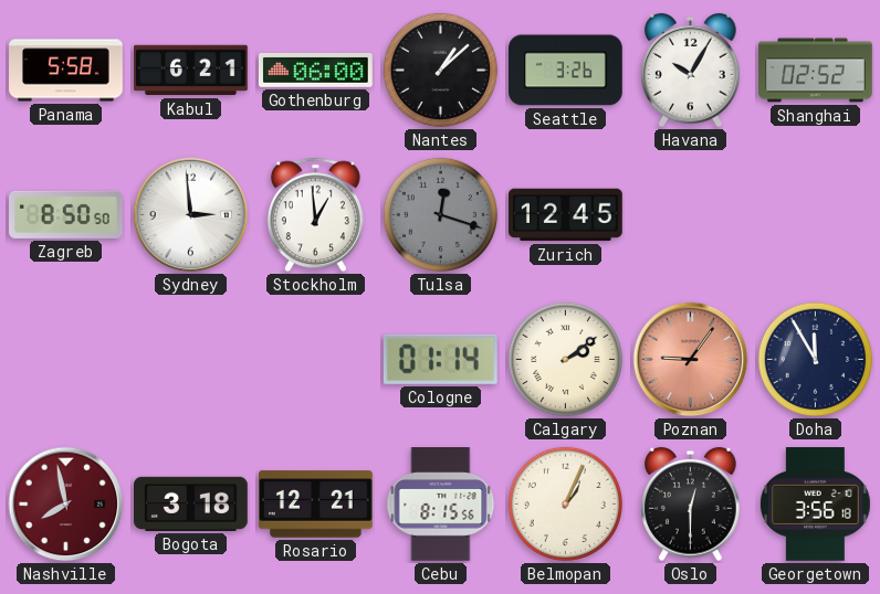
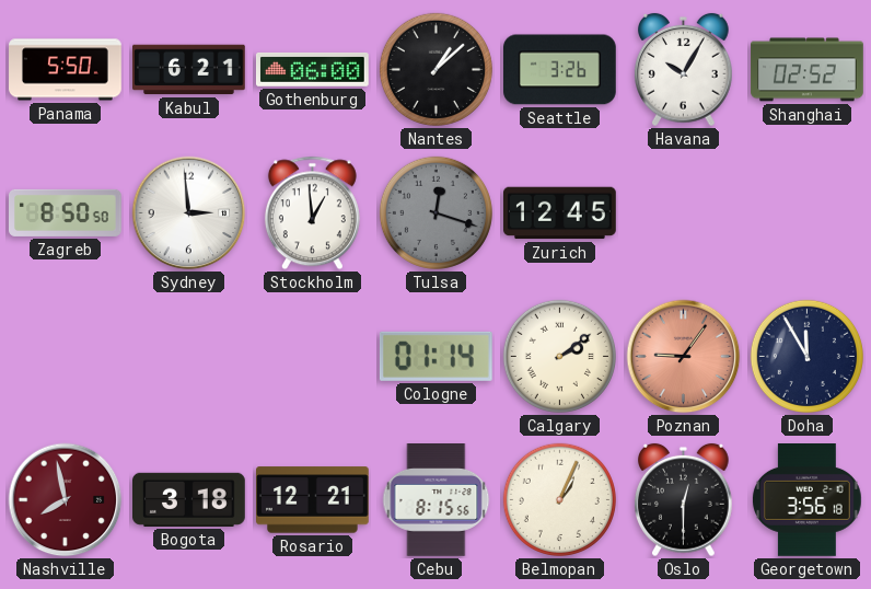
Panama: 5:58 -> 5:50
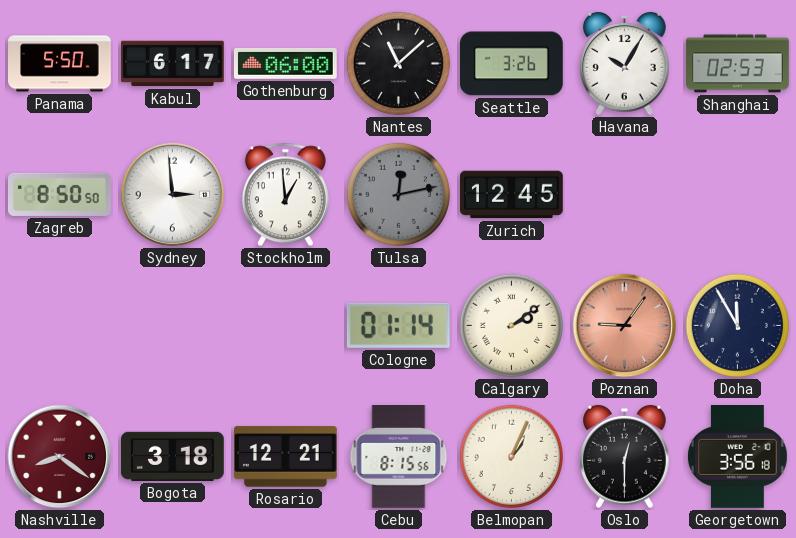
Kabul: 6:21 -> 6:17
Nantes: 1:08 -> 11:08
Shanghai: 02:52 -> 02:53
Tulsa: 12:18 -> 12:13
Nashville: 7:58 -> 8:21
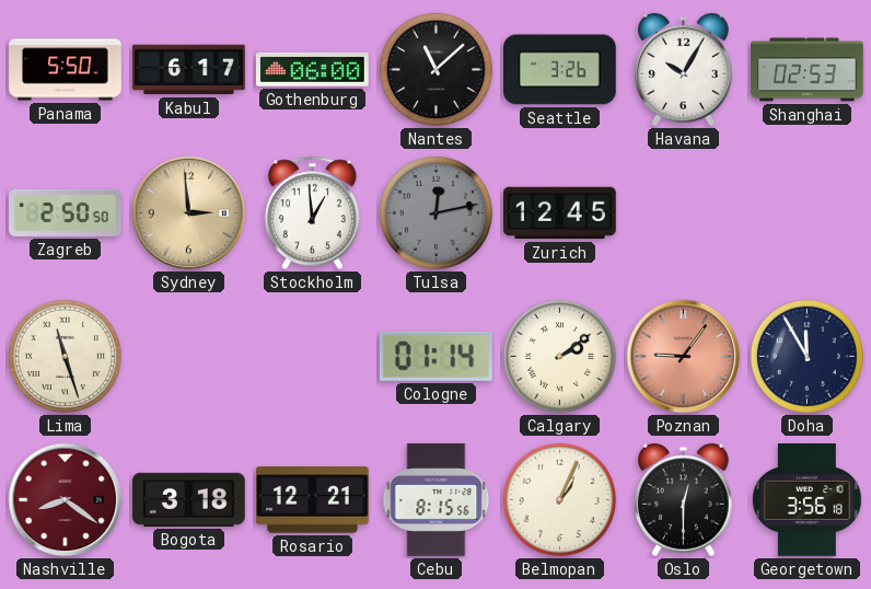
Zagreb: 8:50 -> 2:50
Sydney dial: white -> champagne
Lima: none -> 11:27
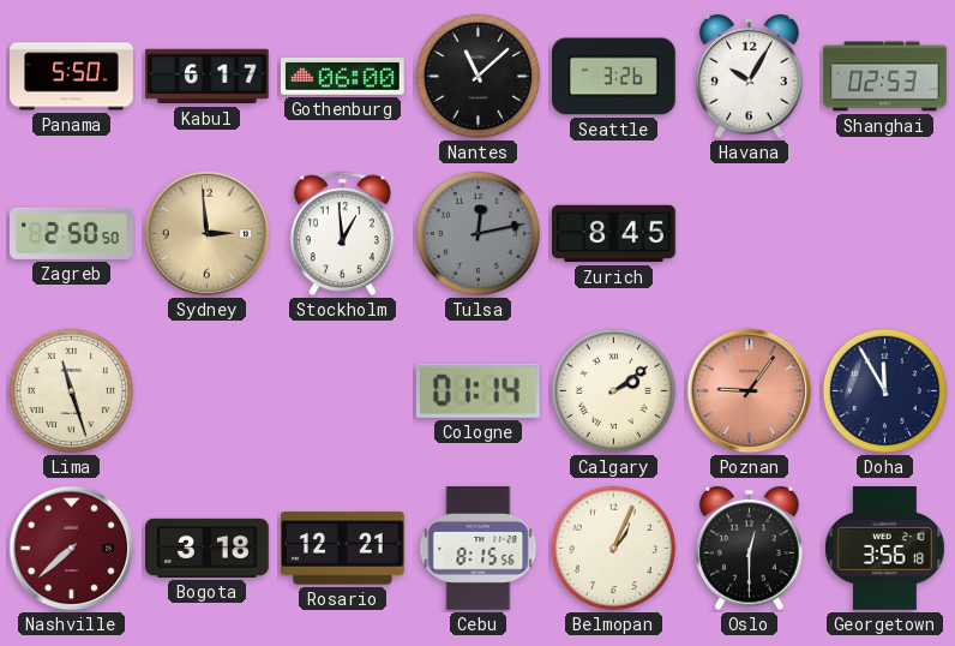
Zurich: 12:45 -> 8:45
Nashville: 8:21 -> 7:38
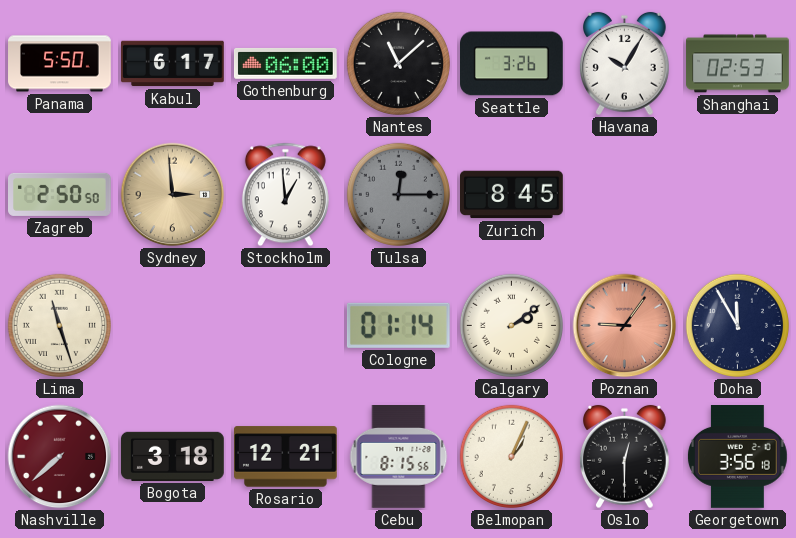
Tulsa: 12:13 -> 12:15
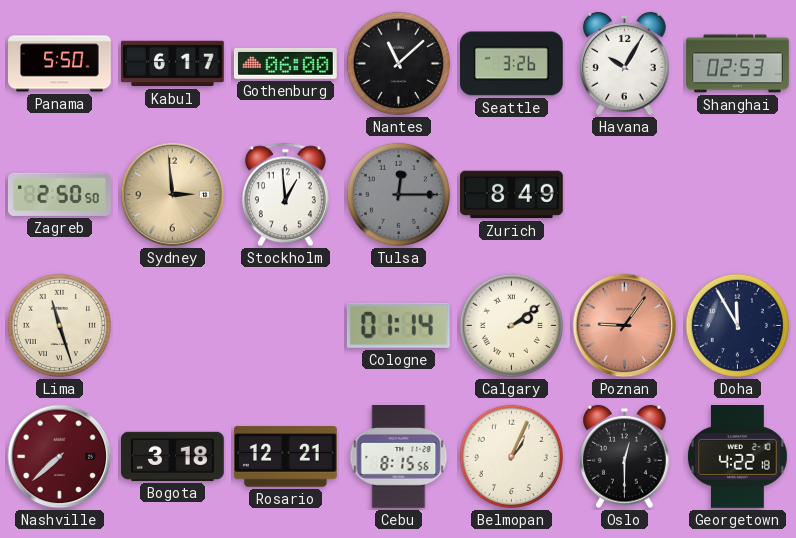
Zurich: 8:45 -> 8:49
Georgetown: 3:56 -> 4:22
